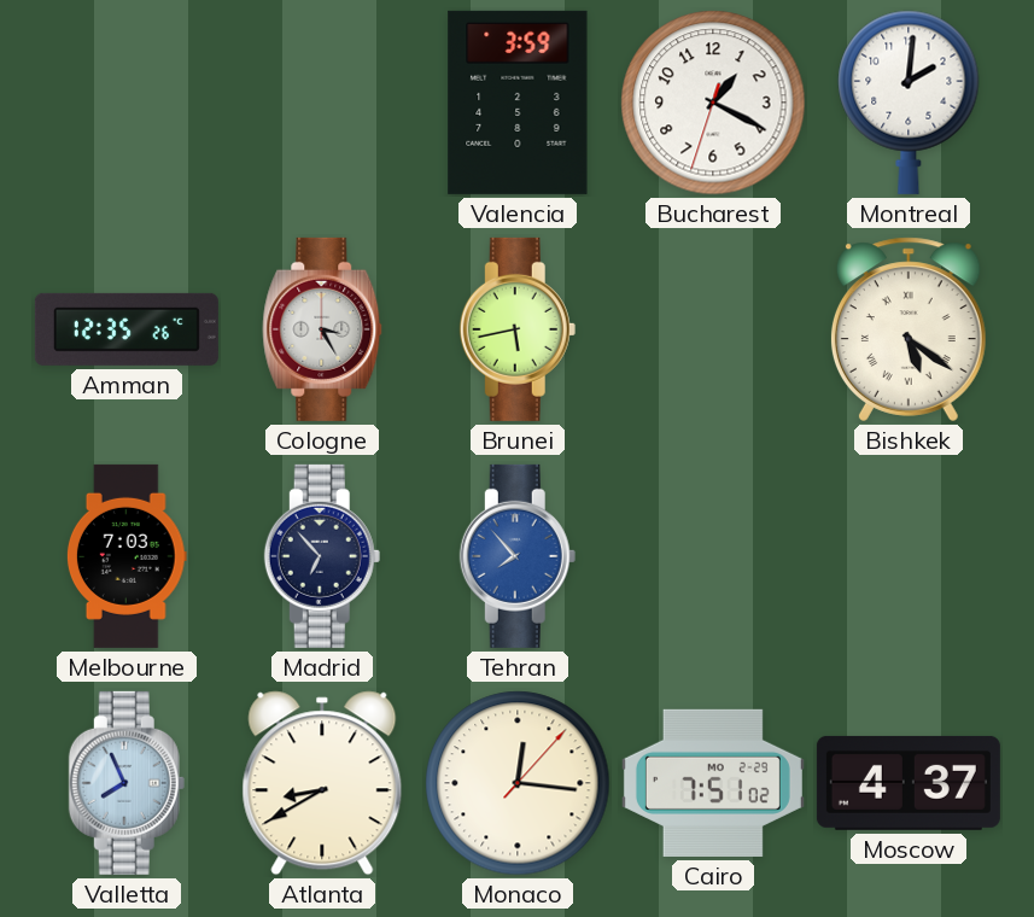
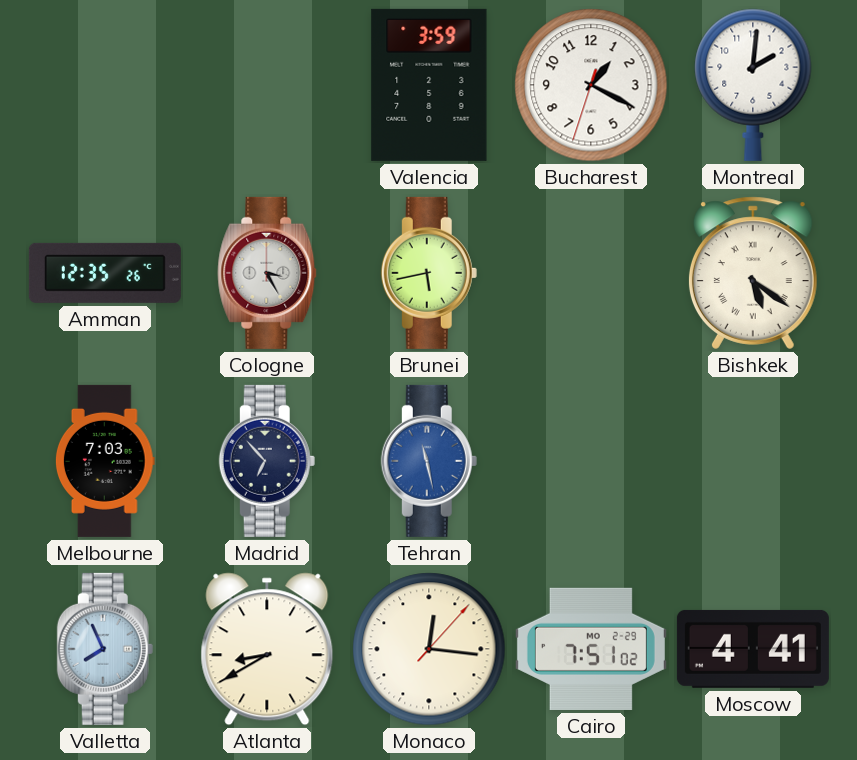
Tehran: 7:53 -> 11:28
Moscow: 4:37 -> 4:41
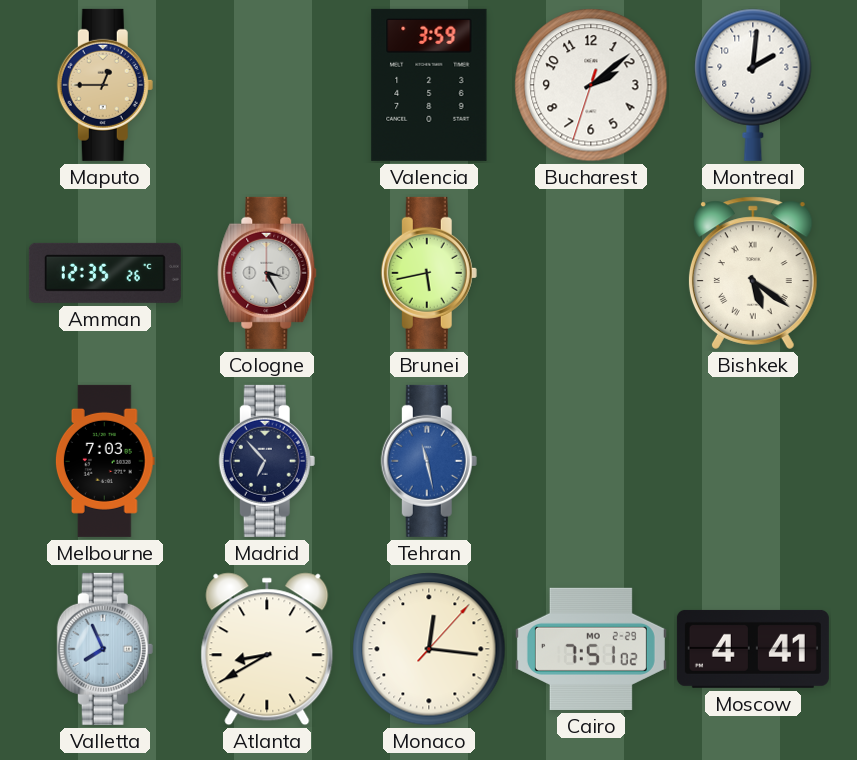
Maputo: none -> 12:45
Bucharest: 1:19 -> 2:08
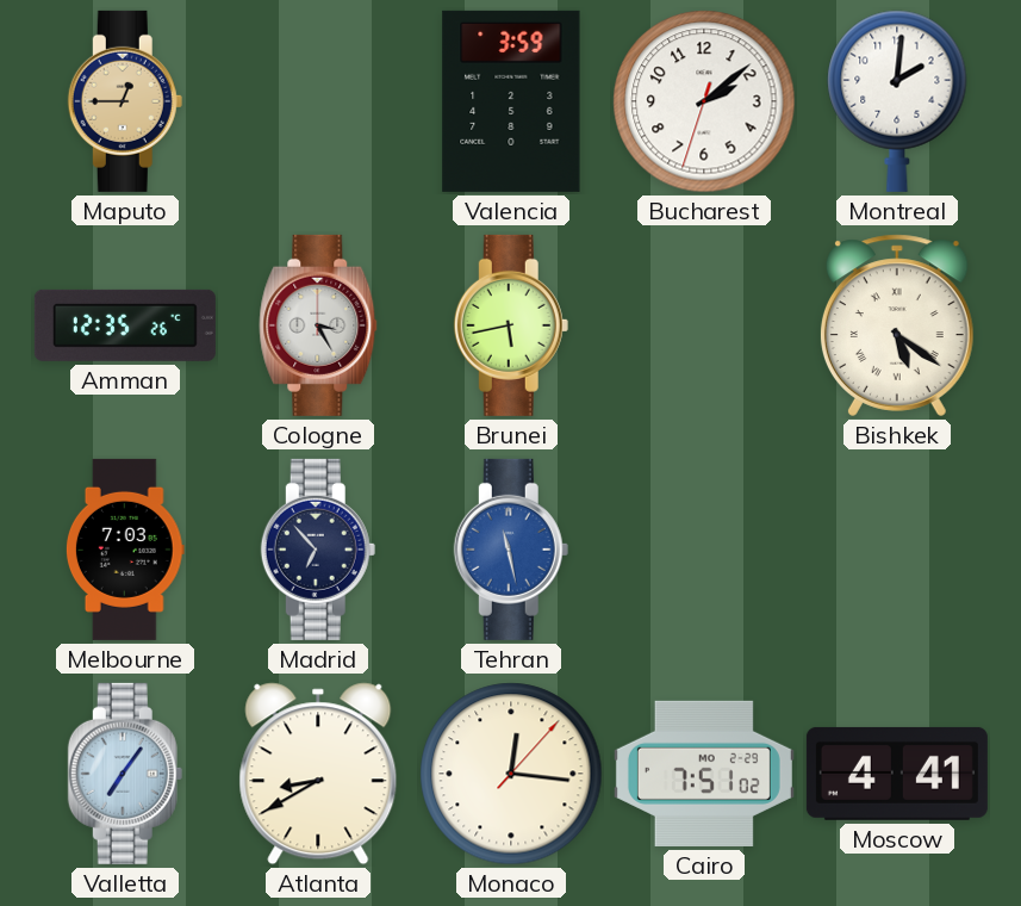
Valletta: 7:56 -> 7:06
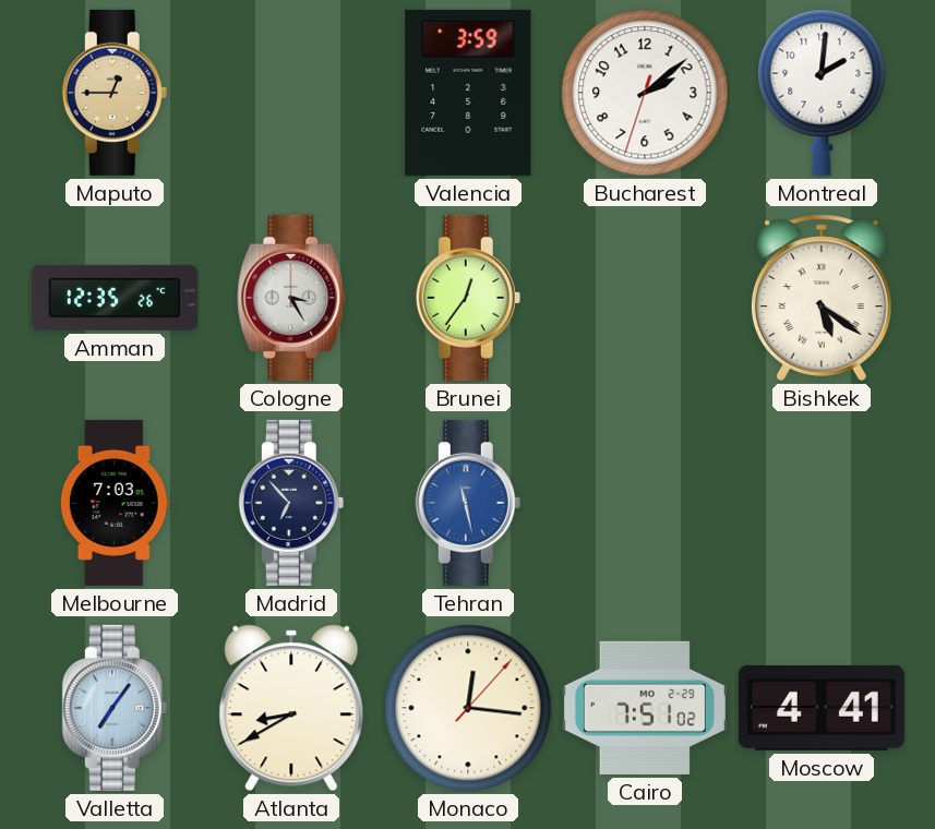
Brunei: 5:43 -> 12:36
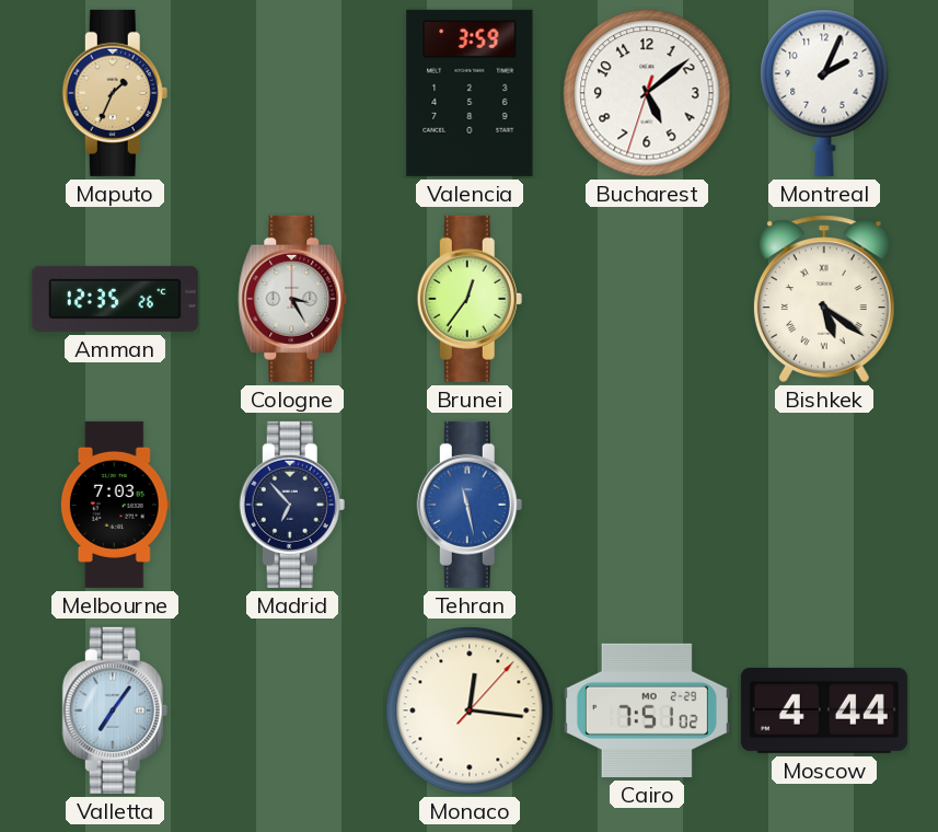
Maputo: 12:45 -> 1:34
Bucharest: 2:08 -> 5:08
Montreal: 2:01 -> 2:04
Atlanta: 8:40 -> none
Moscow: 4:41 -> 4:44
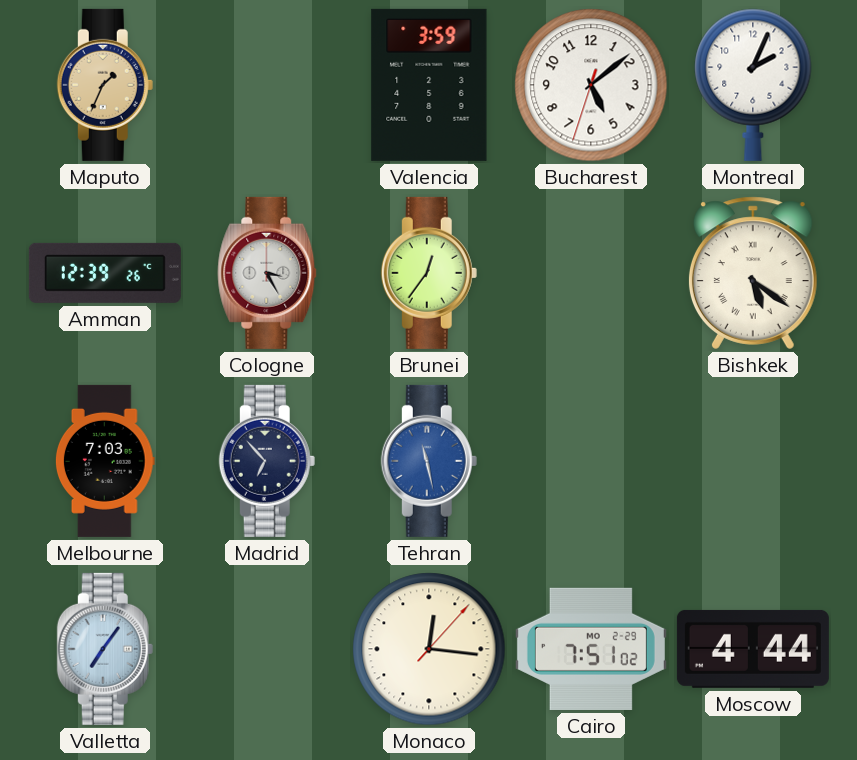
Amman: 12:35 -> 12:39
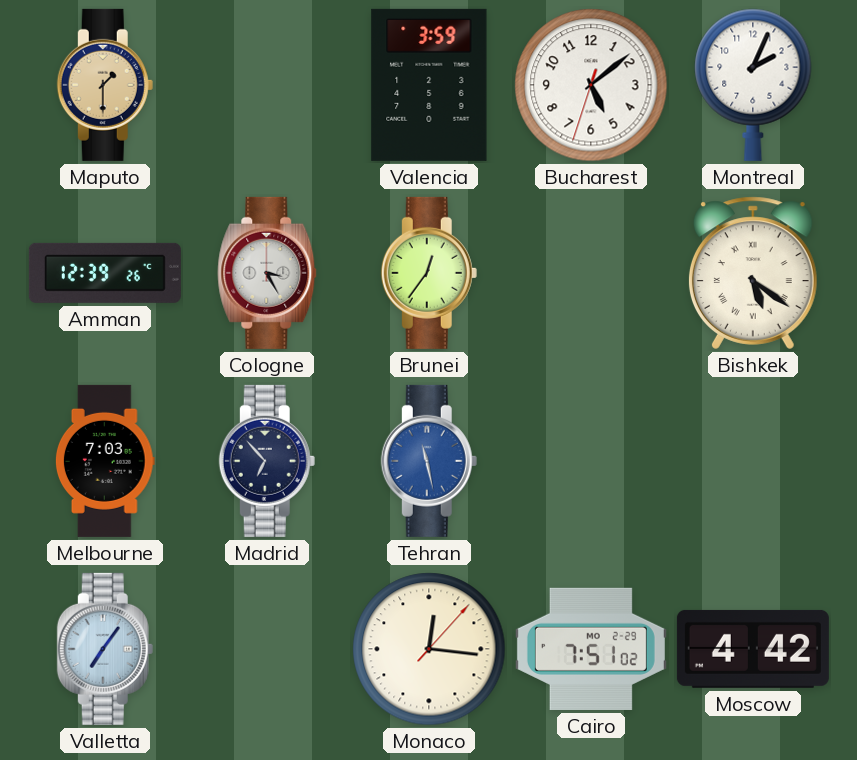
Maputo: 1:34 -> 1:30
Moscow: 4:44 -> 4:42
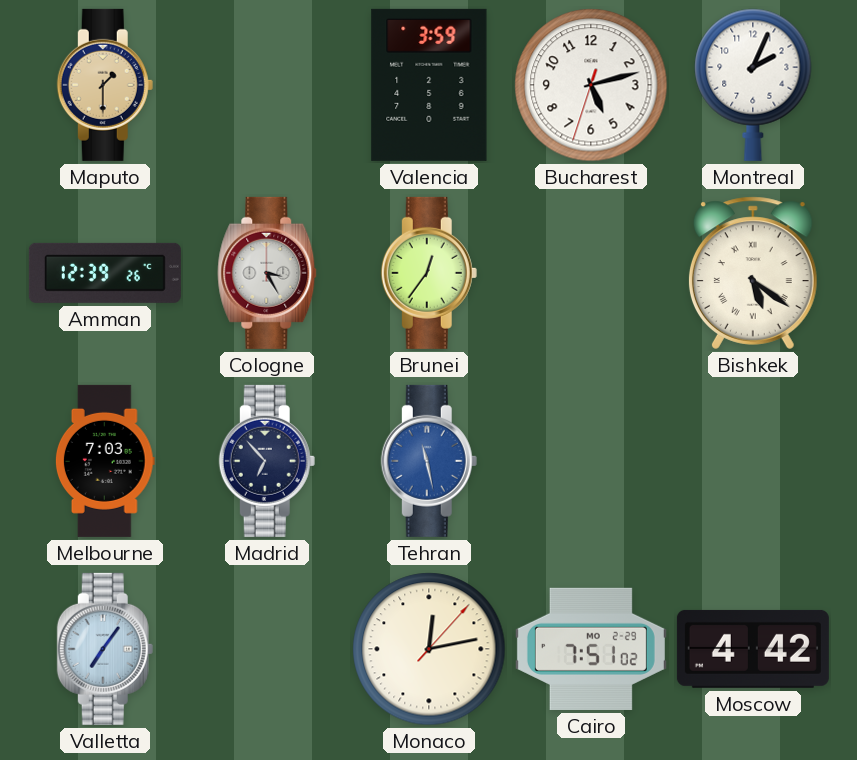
Bucharest: 5:08 -> 5:12
Monaco: 12:16 -> 12:13
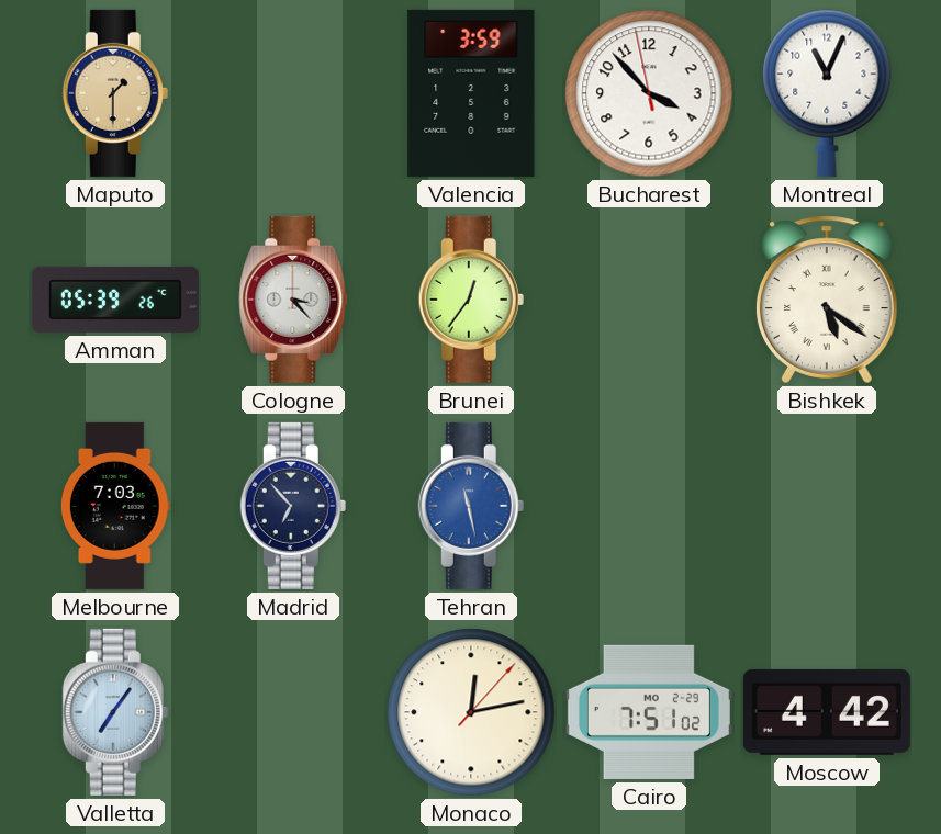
Bucharest: 5:12 -> 3:52
Montreal: 2:04 -> 11:04
Amman: 12:39 -> 05:39
Cologne: 3:25 -> 3:23
